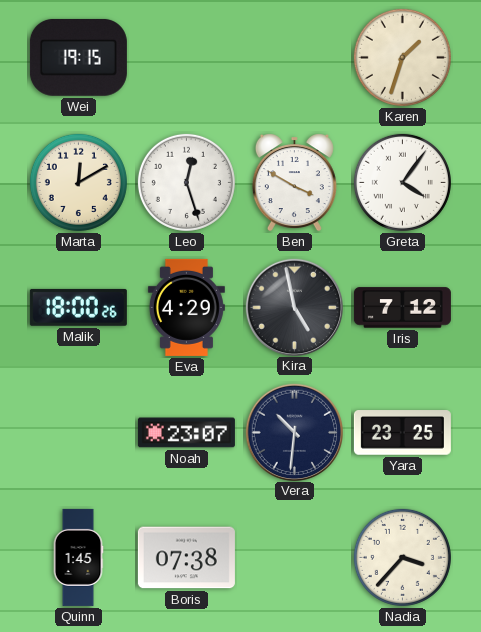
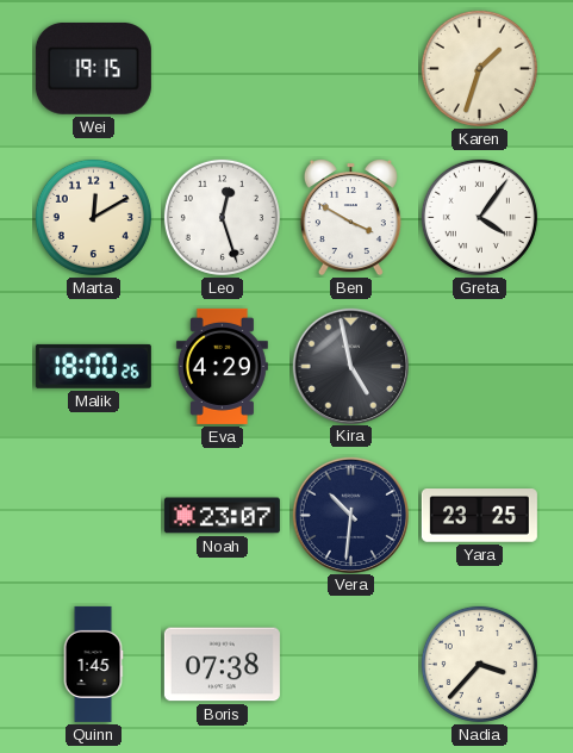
Iris: 7:12 -> none
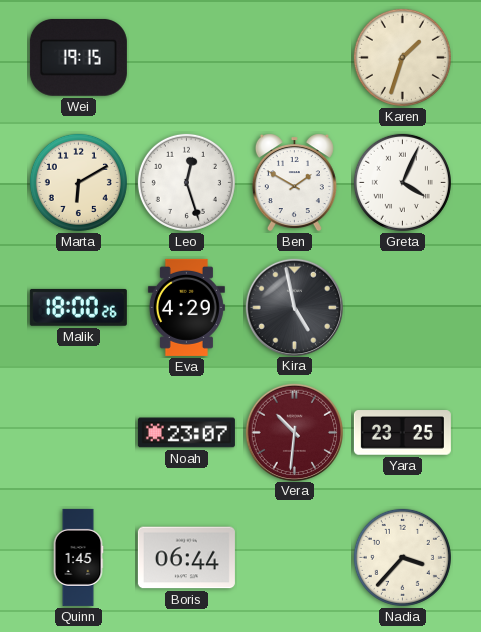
Marta: 12:10 -> 6:10
Ben: 3:50 -> 1:50
Greta: 4:06 -> 4:04
Vera dial: navy -> burgundy
Boris: 07:38 -> 06:44
